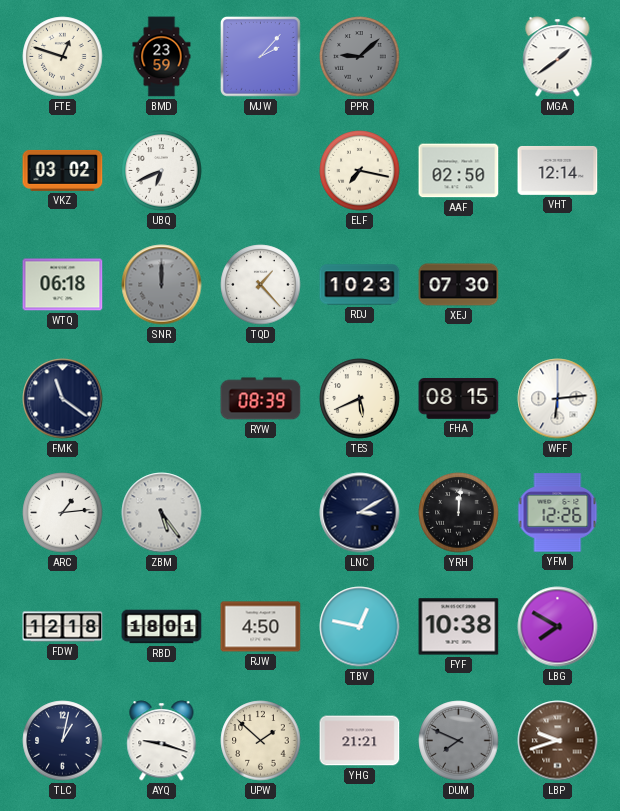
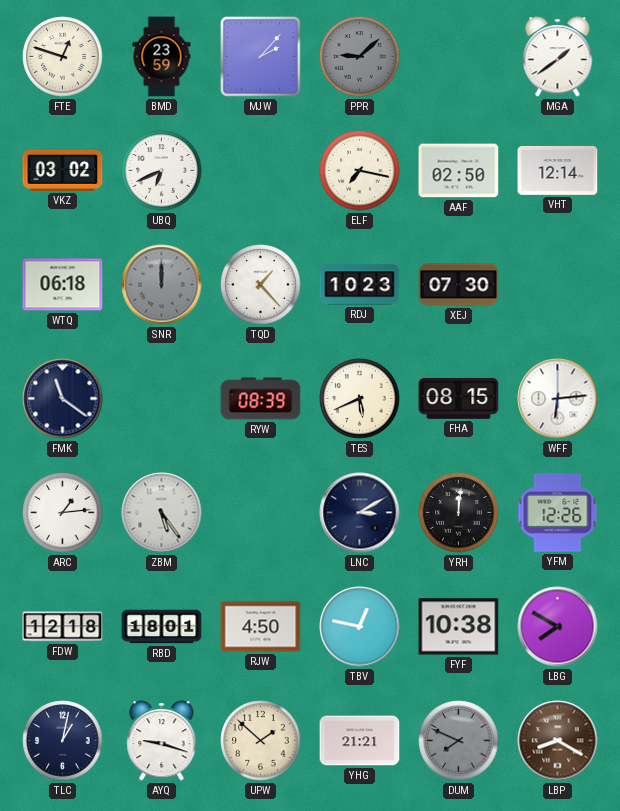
LBP: 9:42 -> 8:20
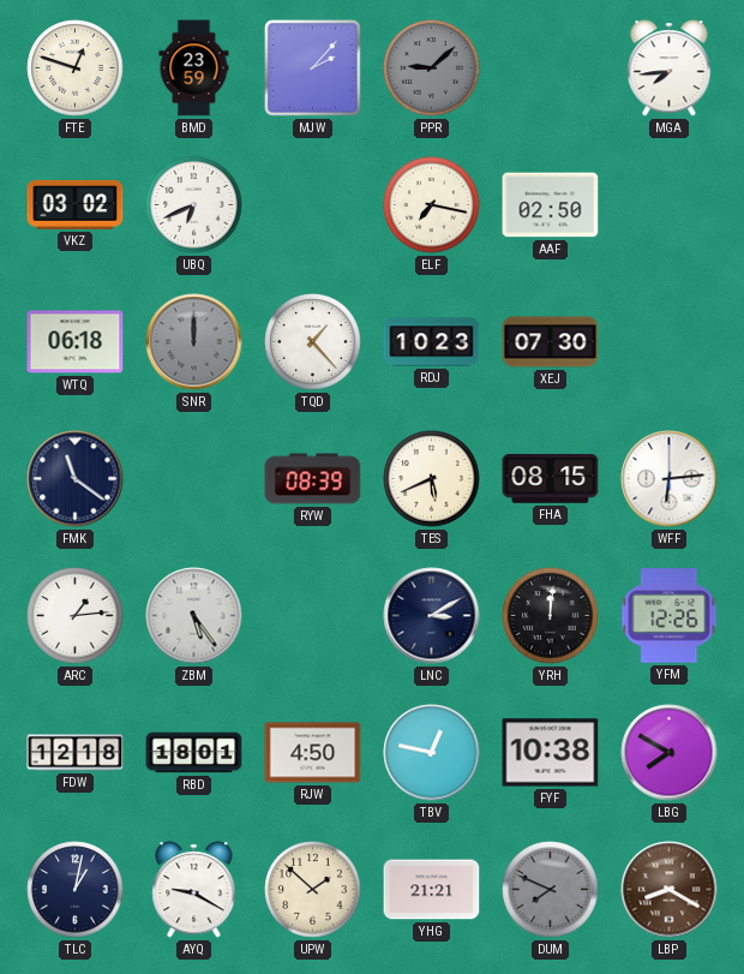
MGA: 1:39 -> 7:44
VHT: 12:14 -> none
AYQ: 9:18 -> 9:20
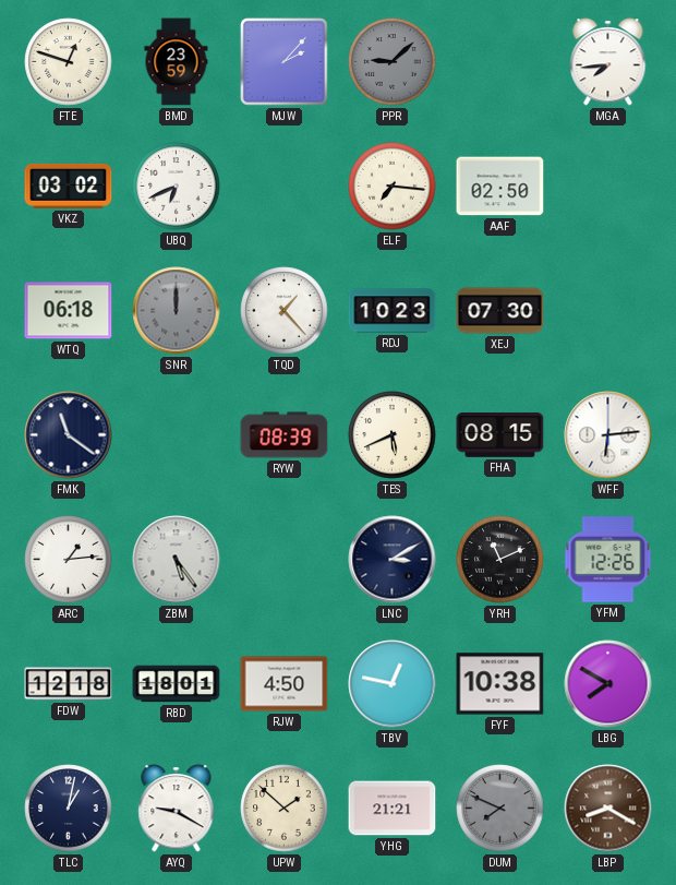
ELF: 7:17 -> 7:16
YRH: 12:01 -> 11:11
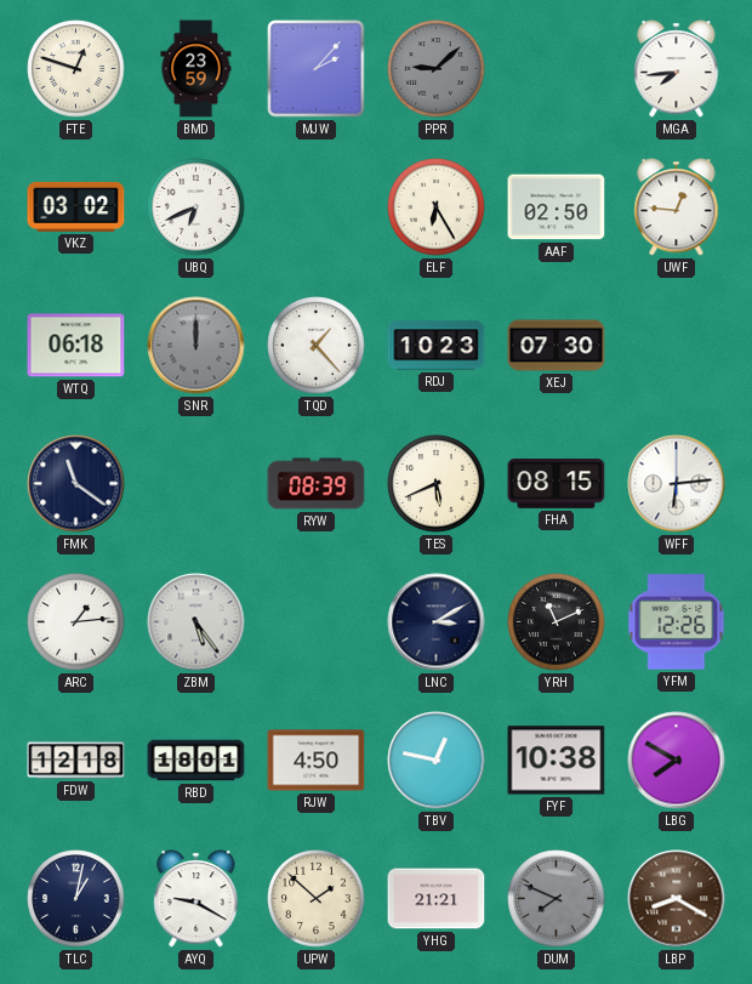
ELF: 7:16 -> 6:25
UWF: none -> 12:46
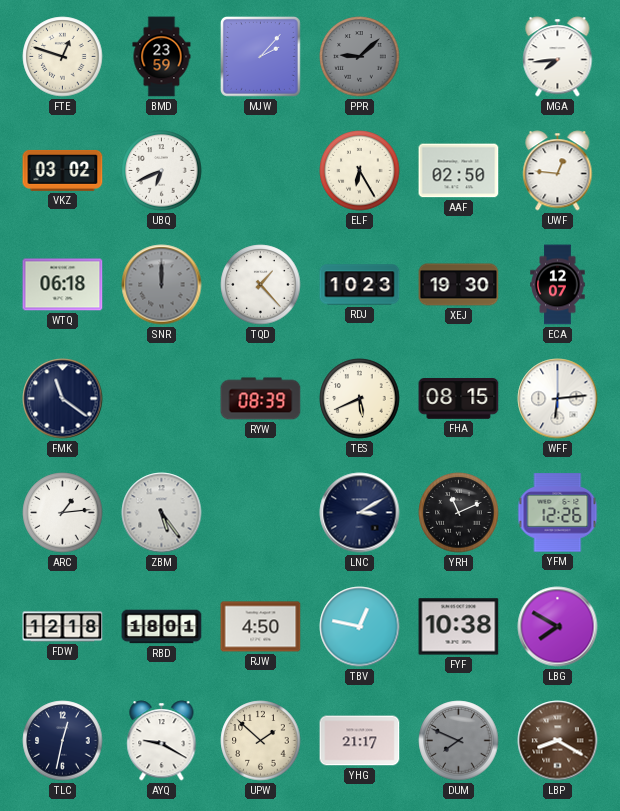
XEJ: 07:30 -> 19:30
ECA: none -> 12:07
TLC: 1:02 -> 12:32
YHG: 21:21 -> 21:17
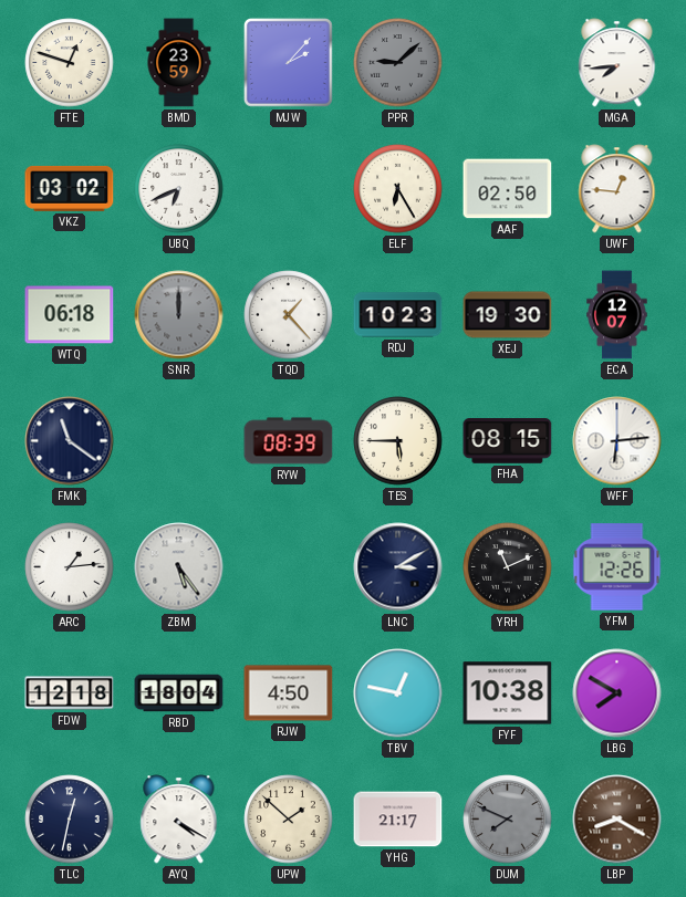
TES: 5:41 -> 5:45
RBD: 18:01 -> 18:04
AYQ: 9:20 -> 4:20
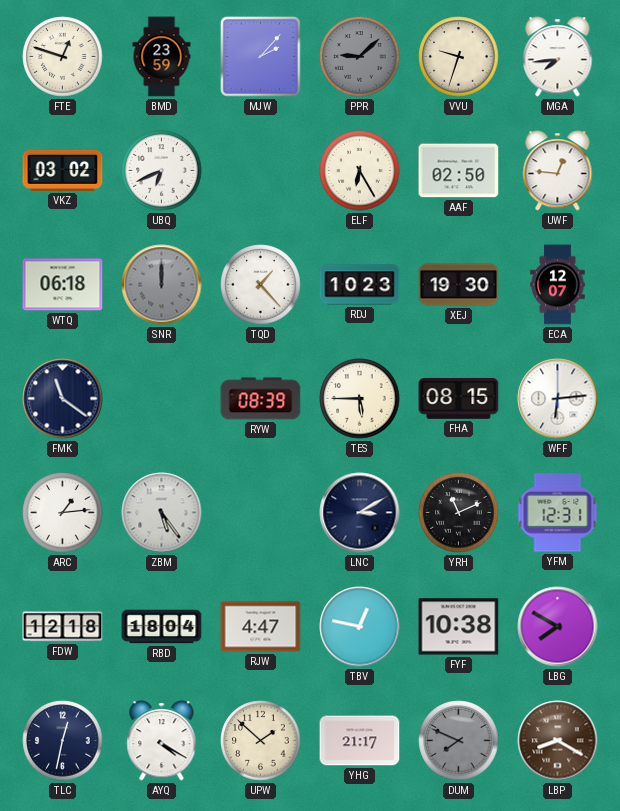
VVU: none -> 9:33
YFM: 12:26 -> 12:31
RJW: 4:50 -> 4:47
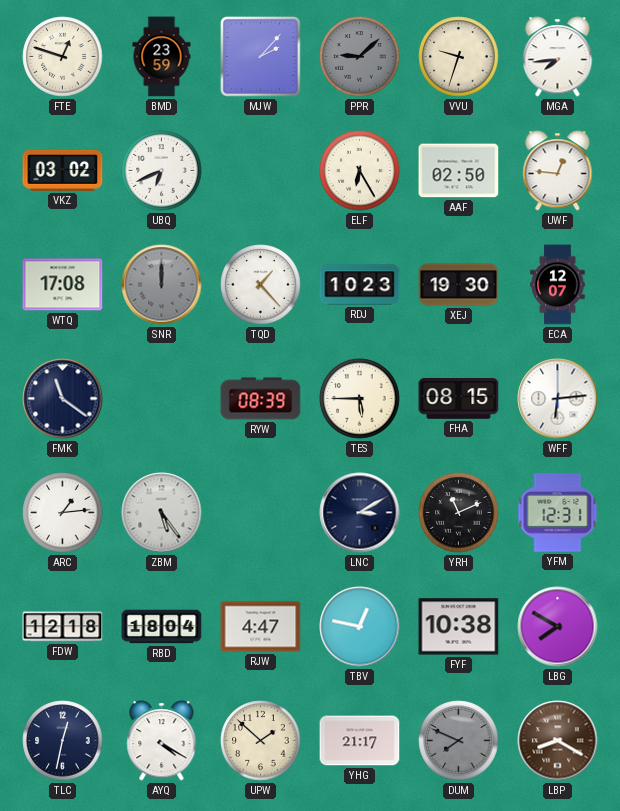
WTQ: 06:18 -> 17:08
